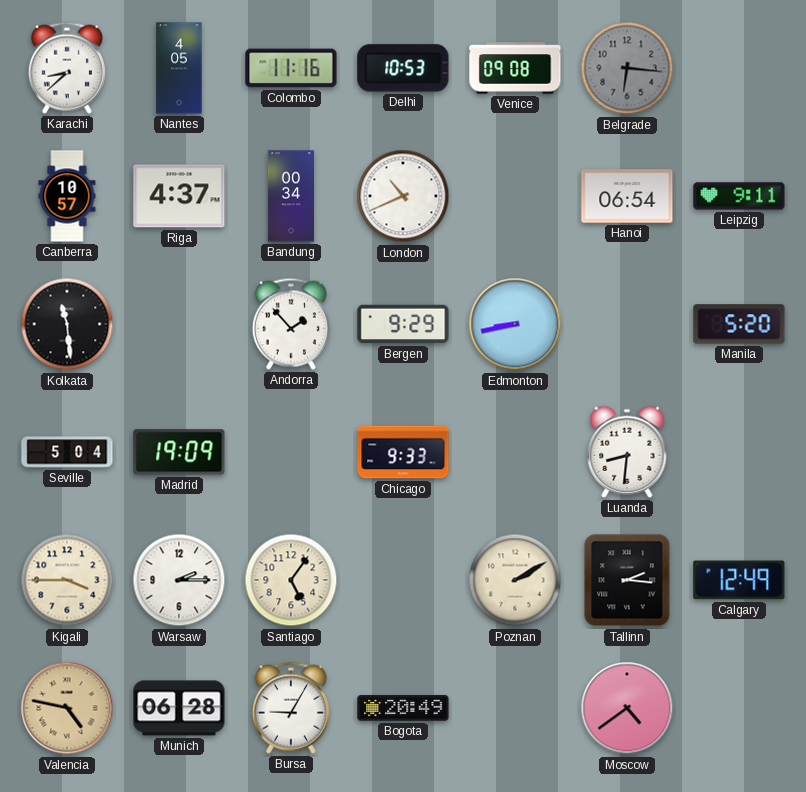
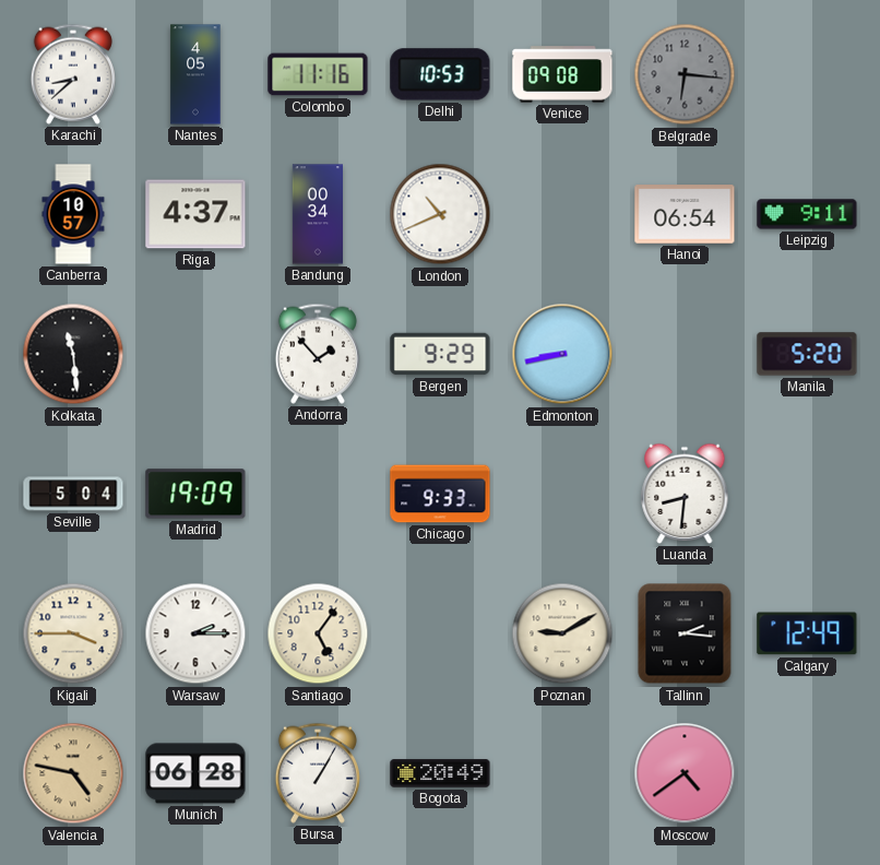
Poznan: 2:10 -> 9:10
Bursa: 9:05 -> 1:05
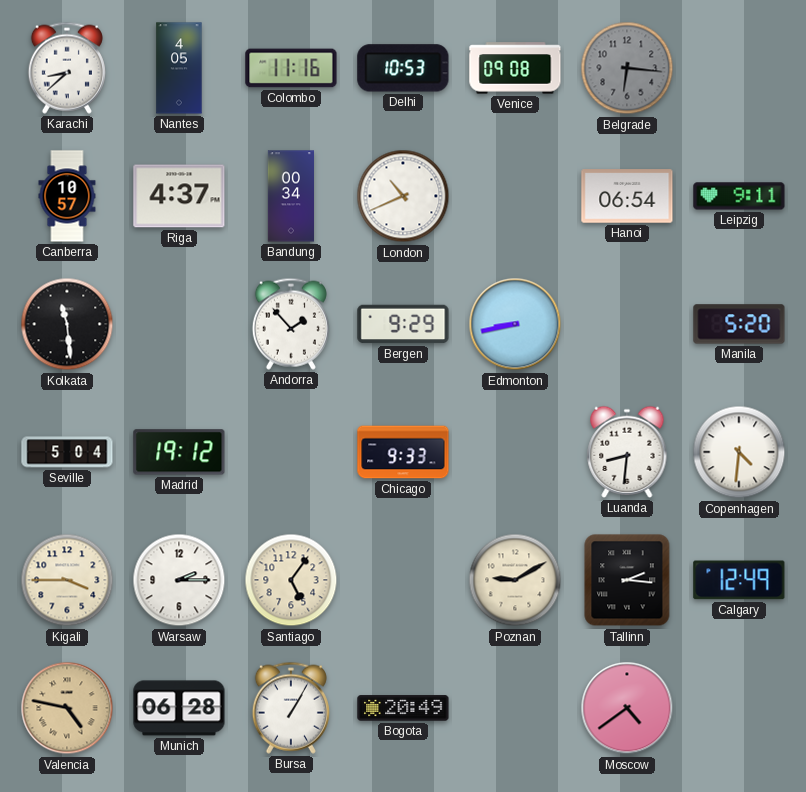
Madrid: 19:09 -> 19:12
Copenhagen: none -> 4:31
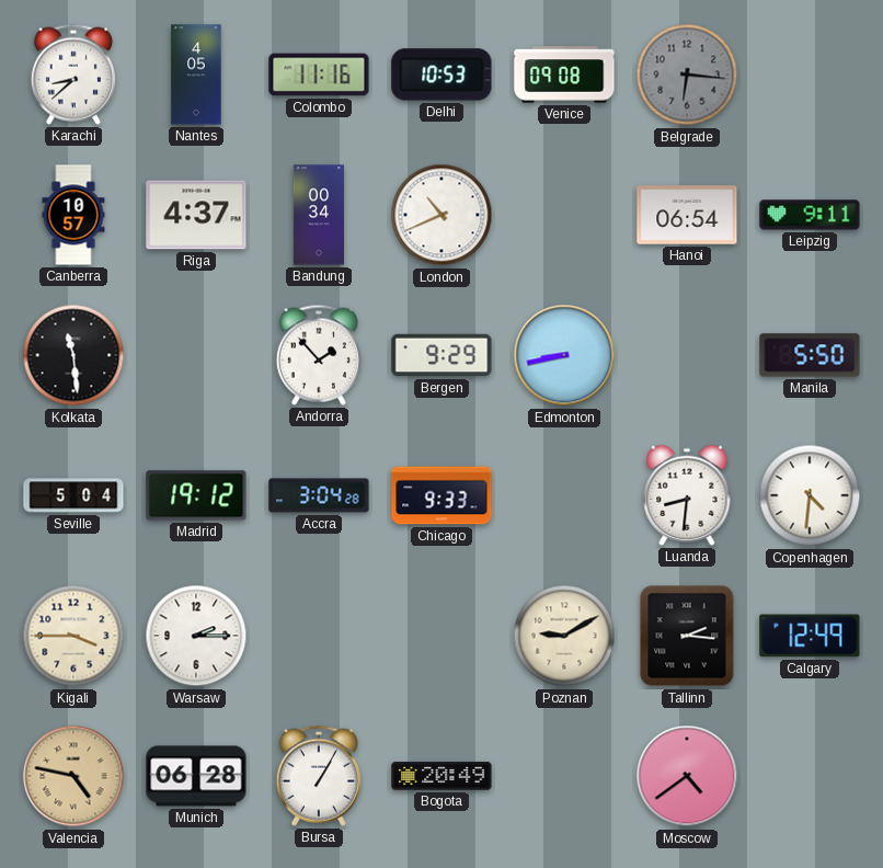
Manila: 5:20 -> 5:50
Accra: none -> 3:04
Santiago: 5:06 -> none
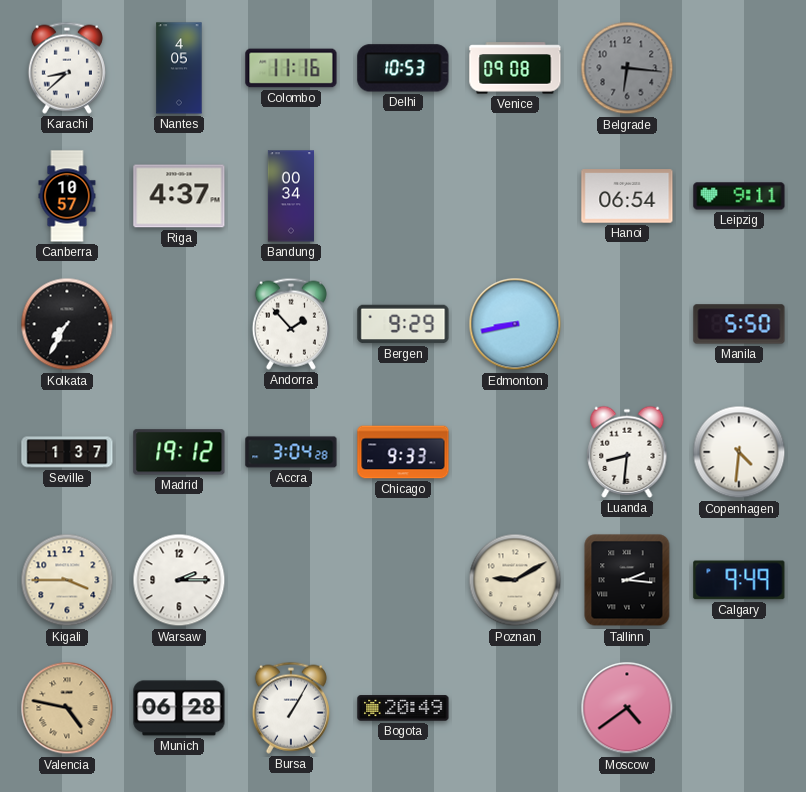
London: 10:41 -> none
Kolkata: 11:29 -> 7:35
Seville: 5:04 -> 1:37
Calgary: 12:49 -> 9:49
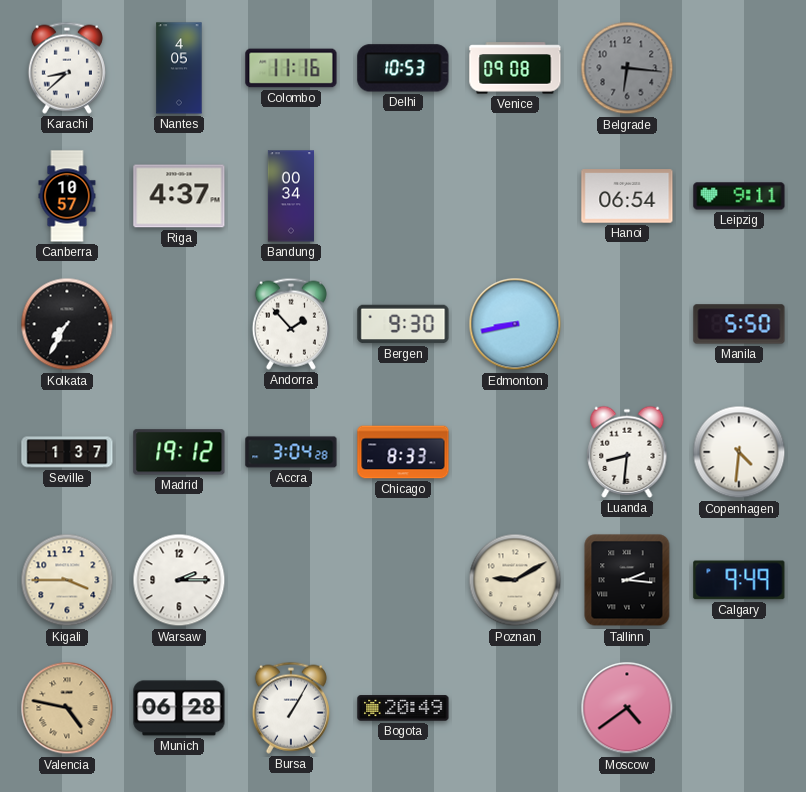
Bergen: 9:29 -> 9:30
Chicago: 9:33 -> 8:33
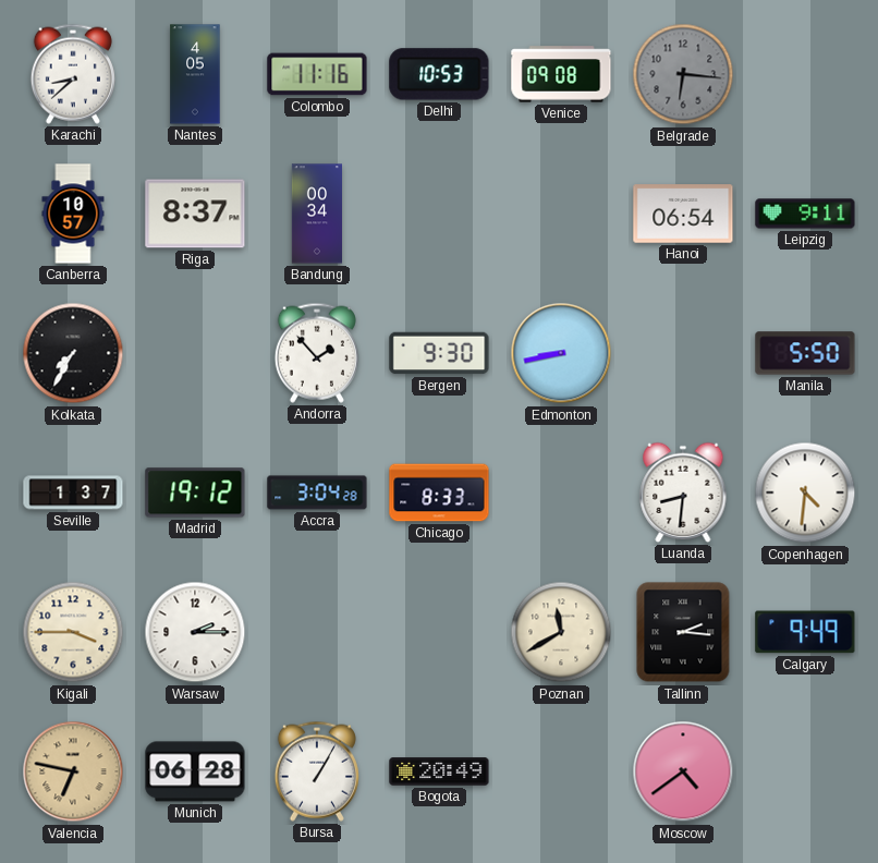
Riga: 4:37 -> 8:37
Poznan: 9:10 -> 11:40
Valencia: 4:47 -> 6:47
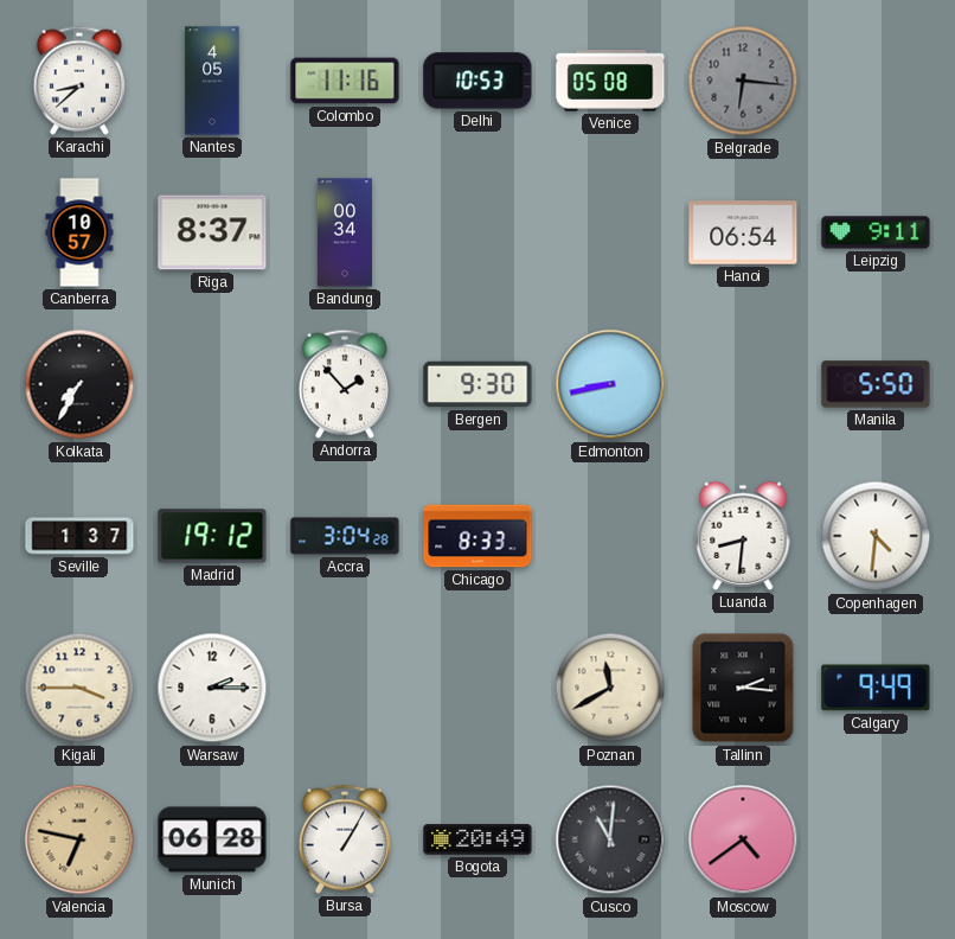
Venice: 09:08 -> 05:08
Cusco: none -> 11:01
